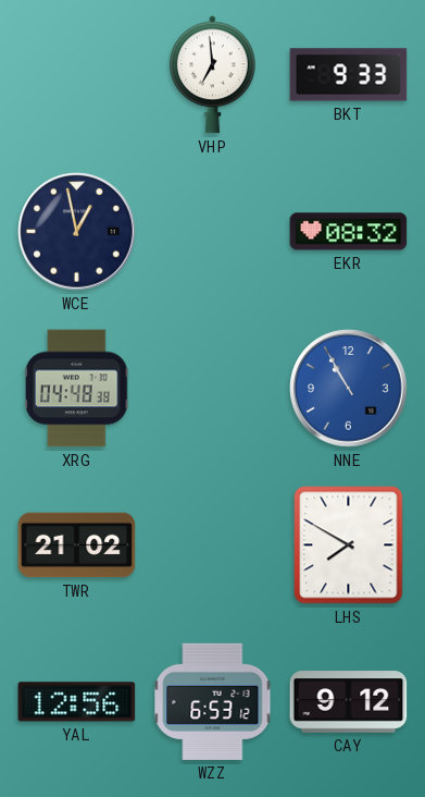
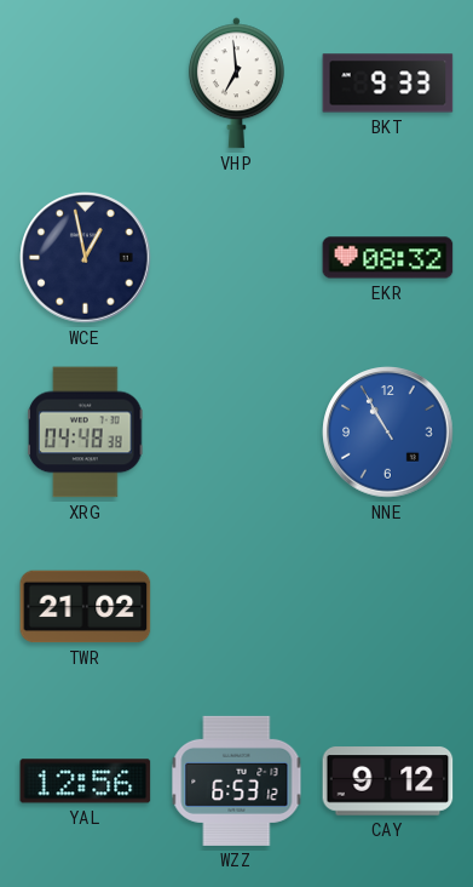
LHS: 7:50 -> none
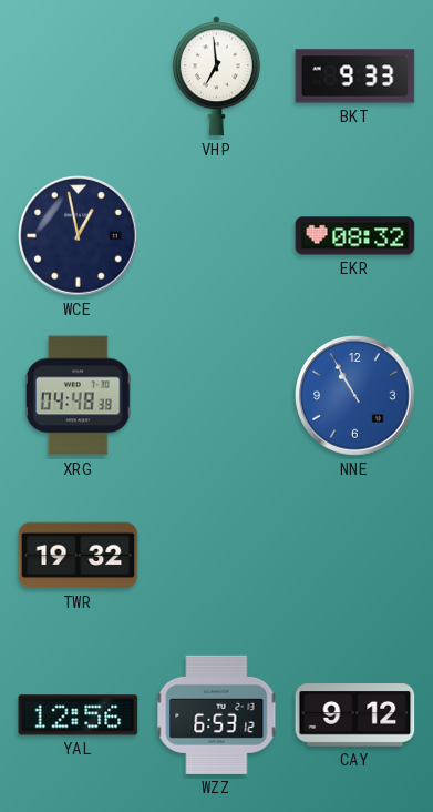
TWR: 21:02 -> 19:32
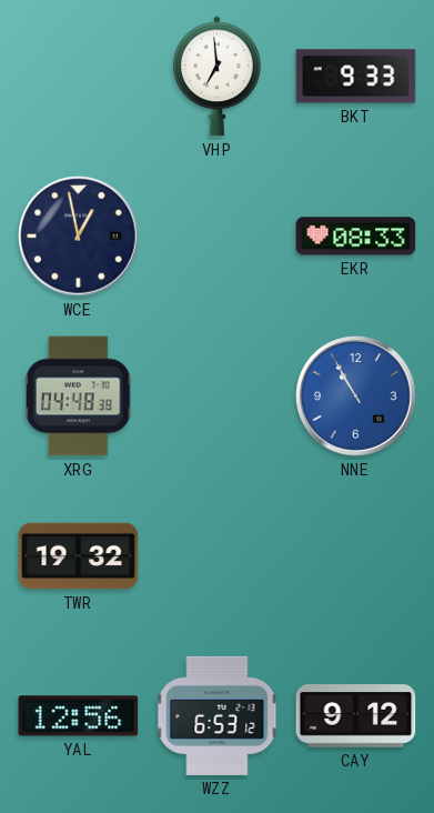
EKR: 08:32 -> 08:33
